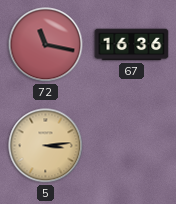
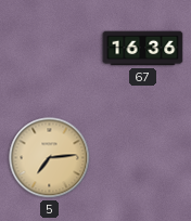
72: 11:17 -> none
5: 3:14 -> 7:14
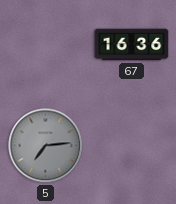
5 dial: champagne -> grey
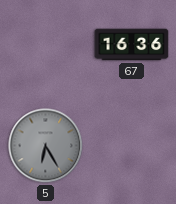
5: 7:14 -> 6:25
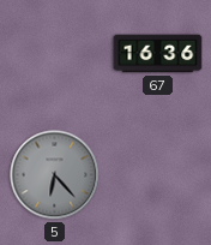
5: 6:25 -> 6:23
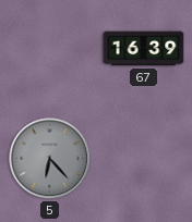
67: 16:36 -> 16:39
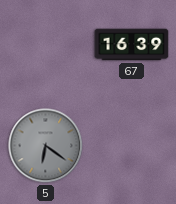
5: 6:23 -> 6:21
